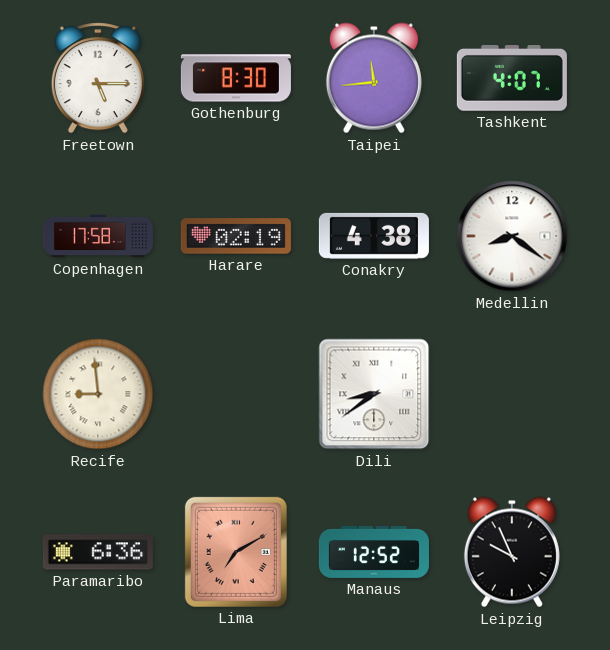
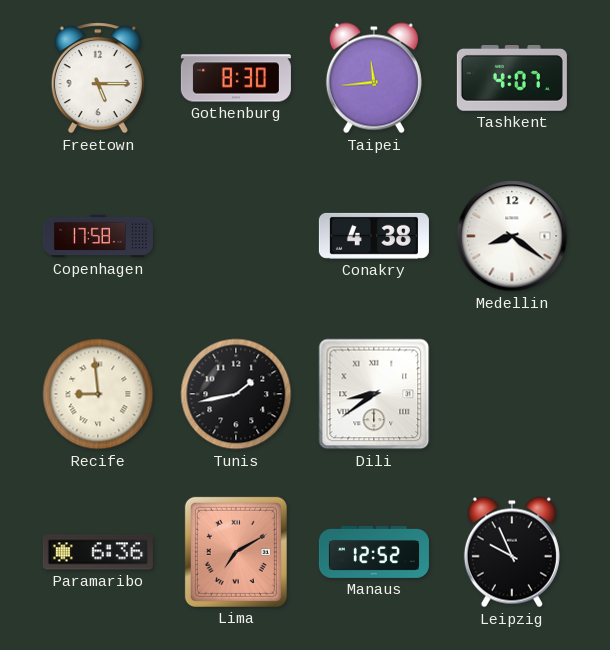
Harare: 02:19 -> none
Tunis: none -> 1:43
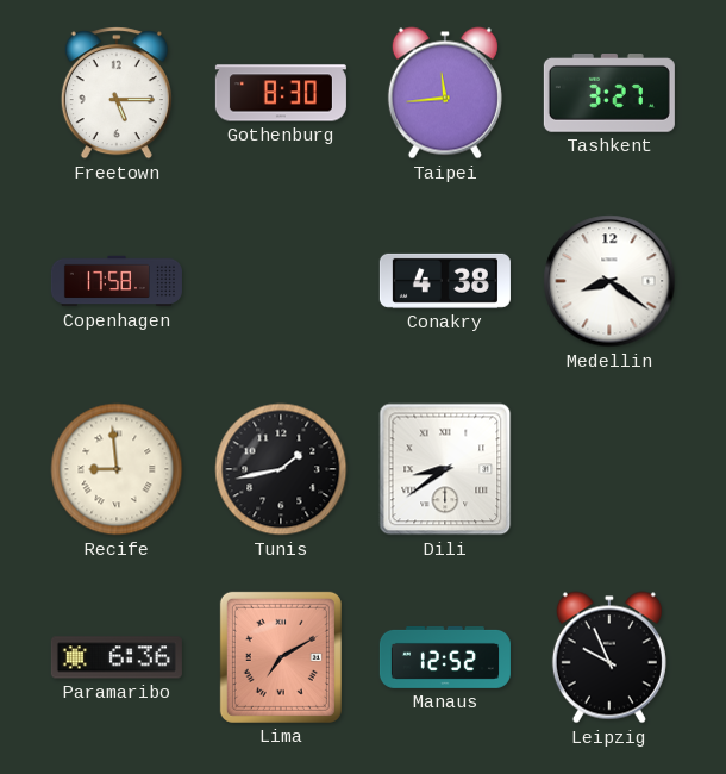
Tashkent: 4:07 -> 3:27
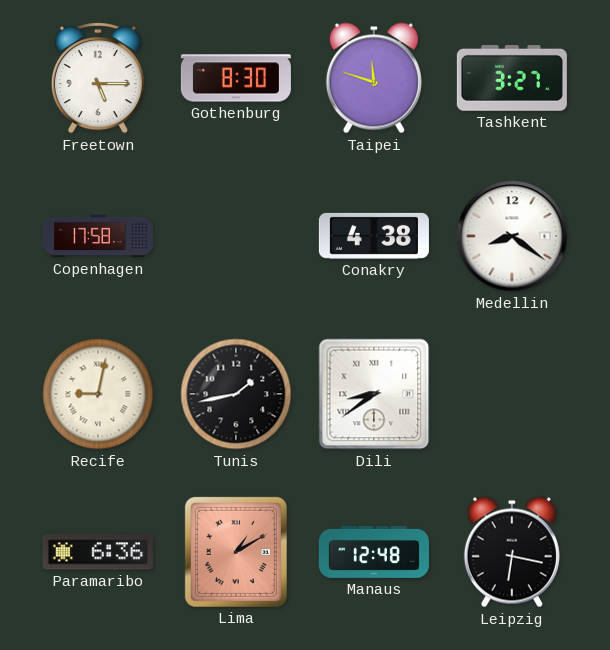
Taipei: 11:44 -> 11:48
Recife: 8:59 -> 9:02
Lima: 7:10 -> 1:10
Manaus: 12:52 -> 12:48
Leipzig: 9:56 -> 6:17
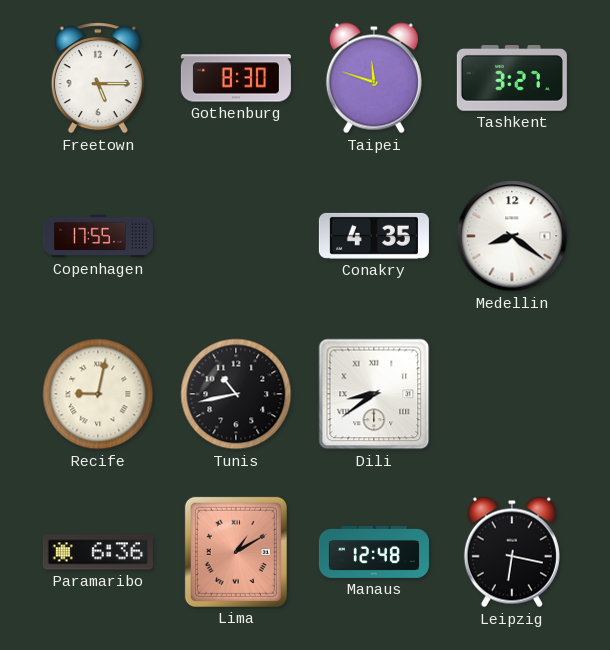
Copenhagen: 17:58 -> 17:55
Conakry: 4:38 -> 4:35
Tunis: 1:43 -> 10:43
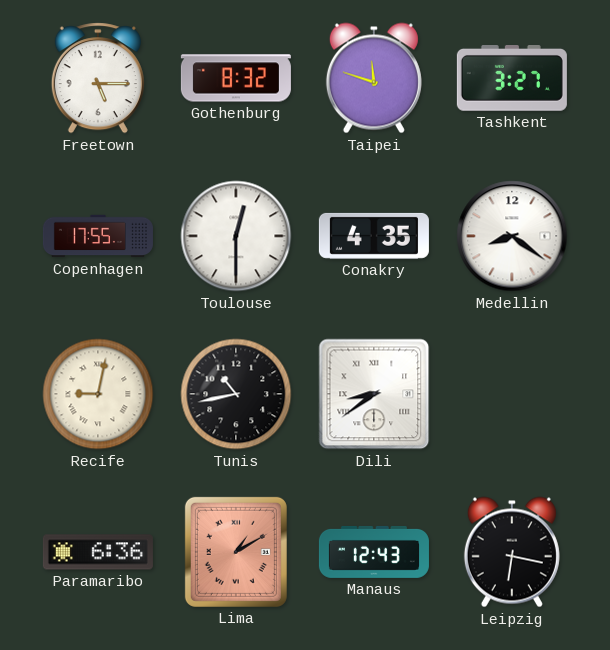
Gothenburg: 8:30 -> 8:32
Toulouse: none -> 12:30
Manaus: 12:48 -> 12:43
